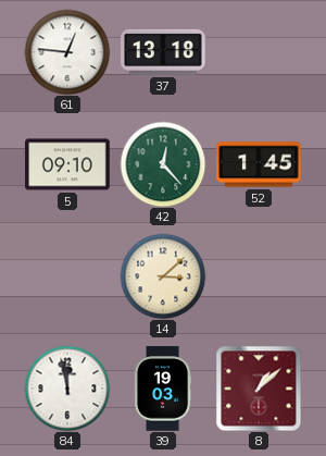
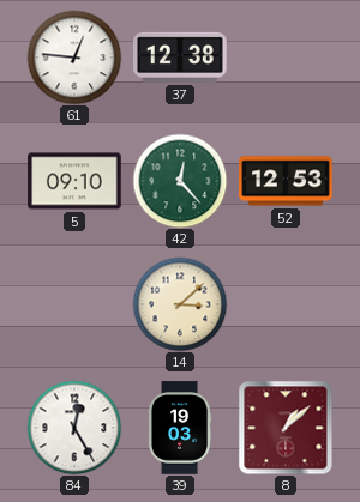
37: 13:18 -> 12:38
52: 1:45 -> 12:53
84: 11:58 -> 12:25
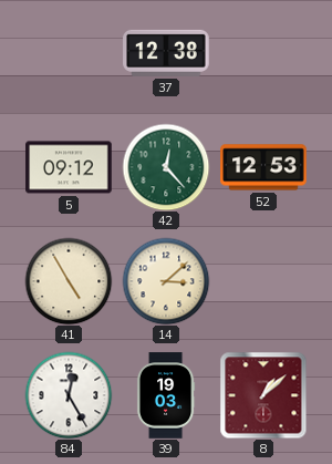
61: 12:46 -> none
5: 09:10 -> 09:12
41: none -> 4:55
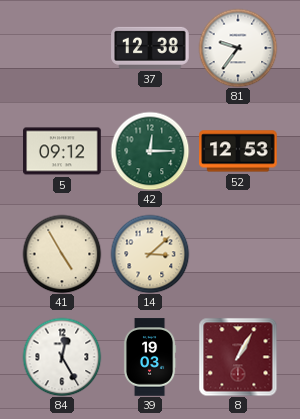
81: none -> 9:36
42: 12:23 -> 12:15
8: 1:08 -> 1:05
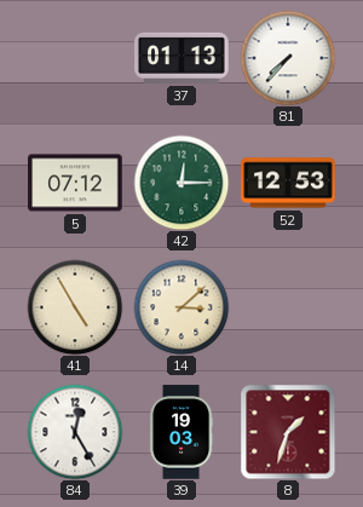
37: 12:38 -> 01:13
81: 9:36 -> 7:37
5: 09:12 -> 07:12
8: 1:05 -> 1:33
